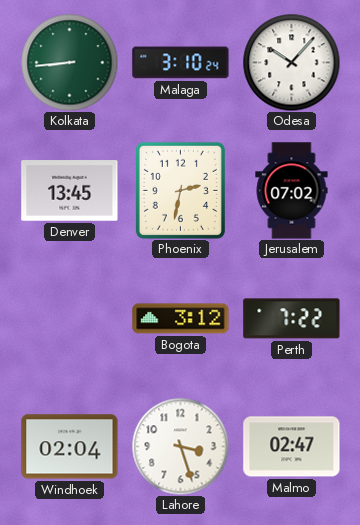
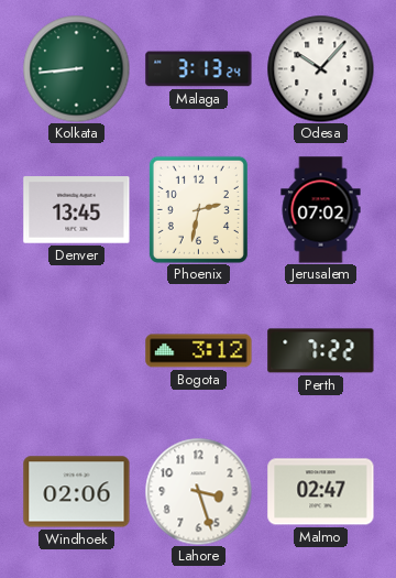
Malaga: 3:10 -> 3:13
Windhoek: 02:04 -> 02:06
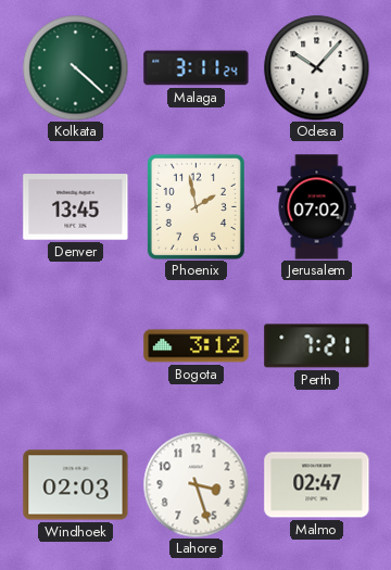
Kolkata: 8:44 -> 4:22
Malaga: 3:13 -> 3:11
Phoenix: 2:32 -> 1:58
Perth: 7:22 -> 7:21
Windhoek: 02:06 -> 02:03
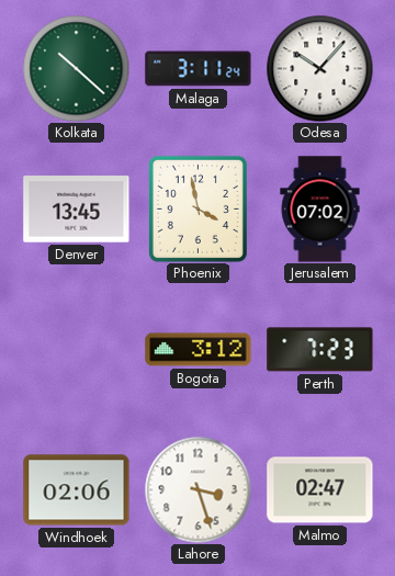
Kolkata: 4:22 -> 10:22
Phoenix: 1:58 -> 3:58
Perth: 7:21 -> 7:23
Windhoek: 02:03 -> 02:06
